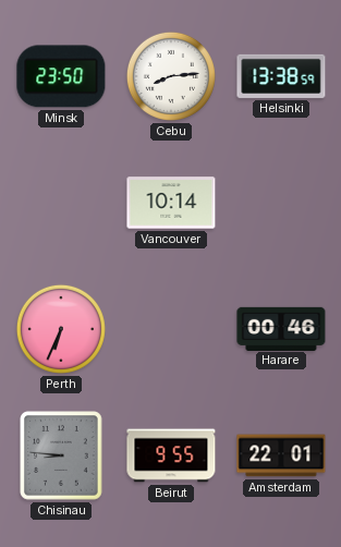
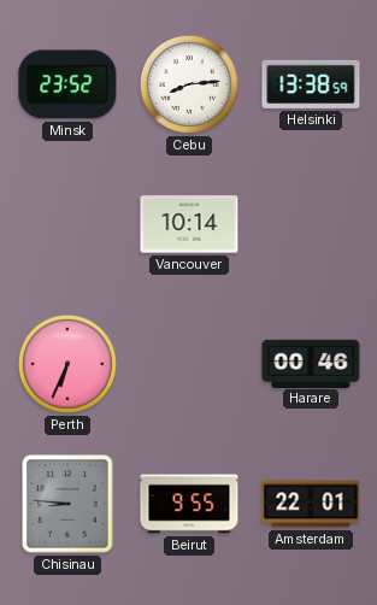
Minsk: 23:50 -> 23:52
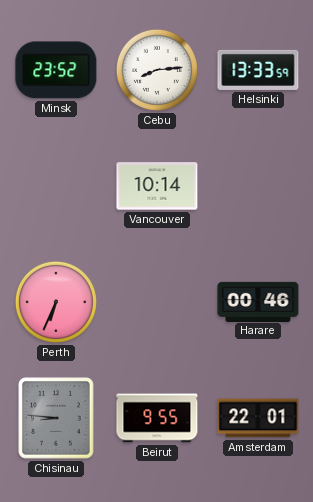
Helsinki: 13:38 -> 13:33
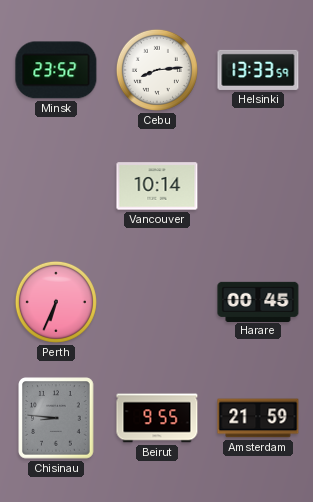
Harare: 00:46 -> 00:45
Amsterdam: 22:01 -> 21:59
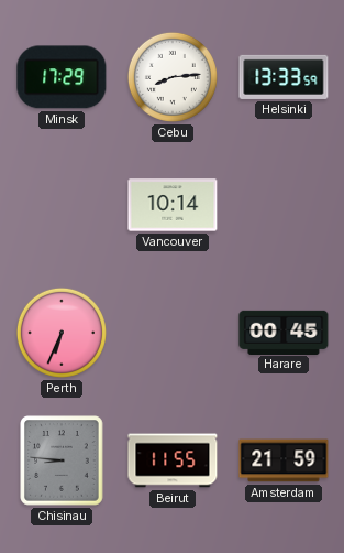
Minsk: 23:52 -> 17:29
Beirut: 9:55 -> 11:55
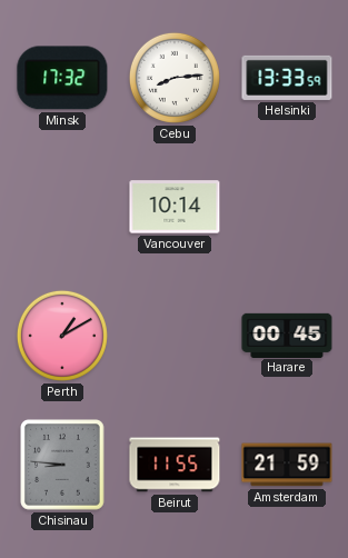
Minsk: 17:29 -> 17:32
Perth: 6:34 -> 1:10
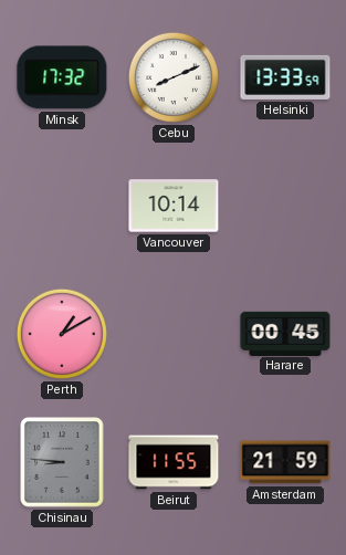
Cebu: 8:14 -> 8:11
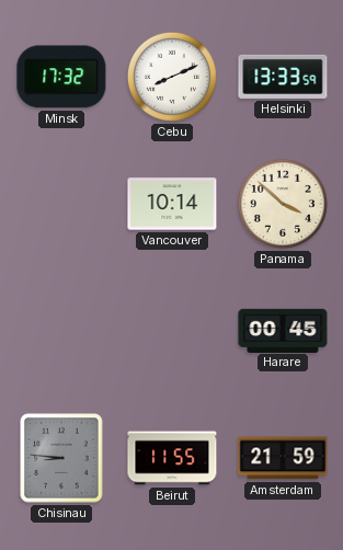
Panama: none -> 3:52
Perth: 1:10 -> none
